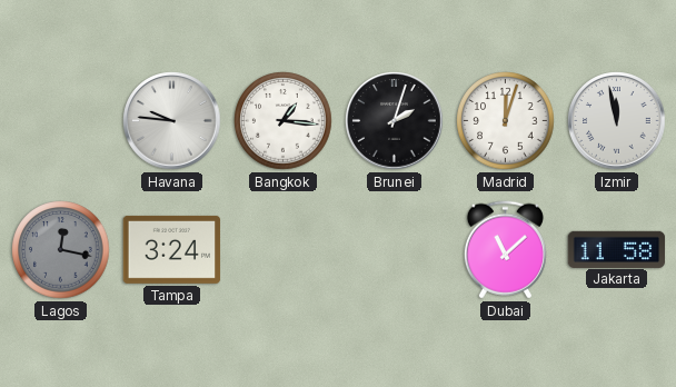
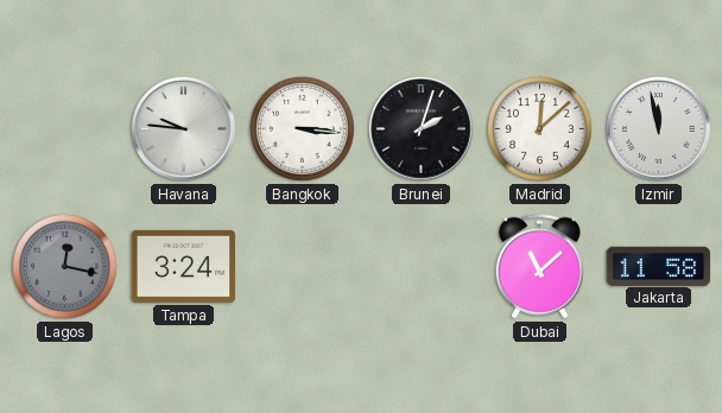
Bangkok: 1:16 -> 3:16
Madrid: 12:03 -> 12:08
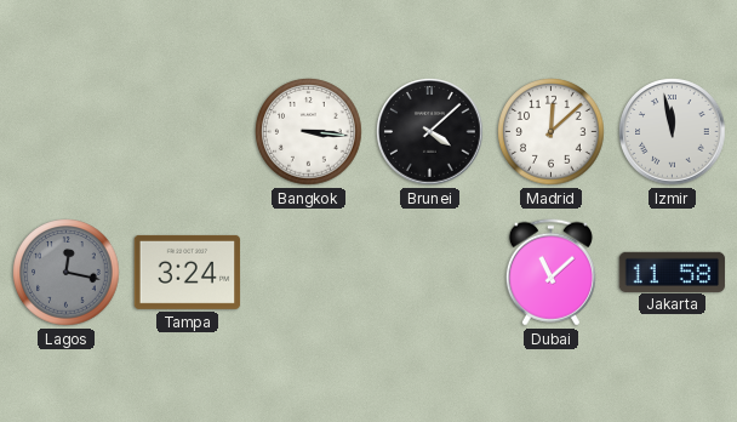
Havana: 9:46 -> none
Brunei: 2:03 -> 4:08
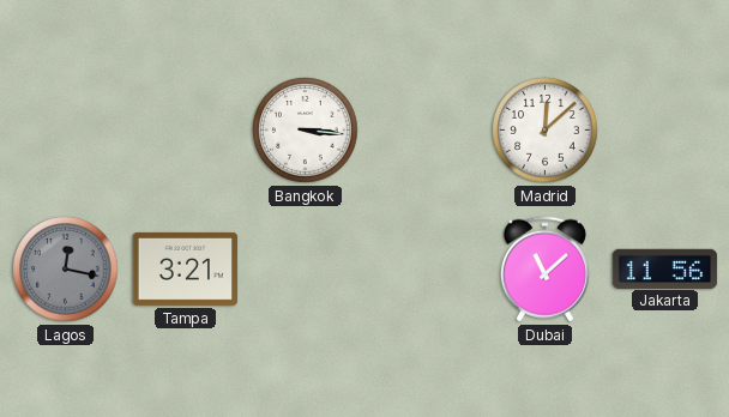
Brunei: 4:08 -> none
Izmir: 11:58 -> none
Tampa: 3:24 -> 3:21
Jakarta: 11:58 -> 11:56
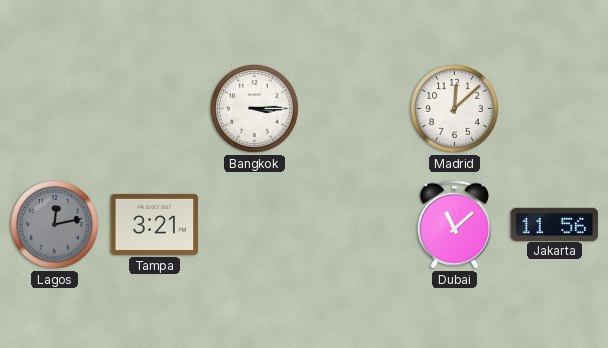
Bangkok: 3:16 -> 3:15
Lagos: 12:17 -> 12:13
